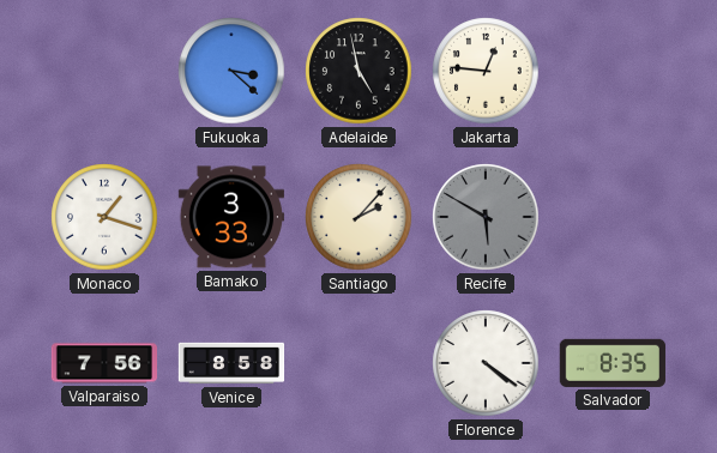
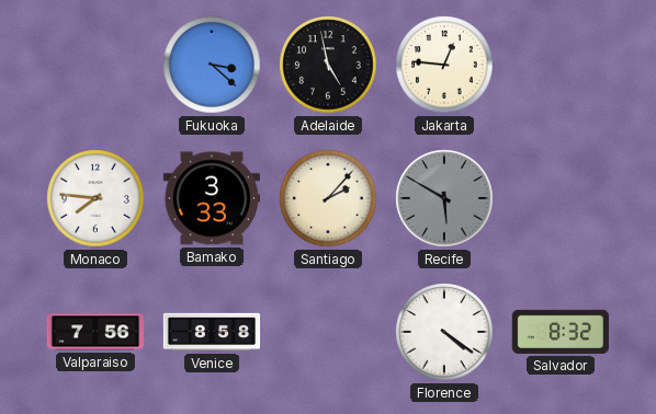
Monaco: 1:18 -> 7:46
Salvador: 8:35 -> 8:32
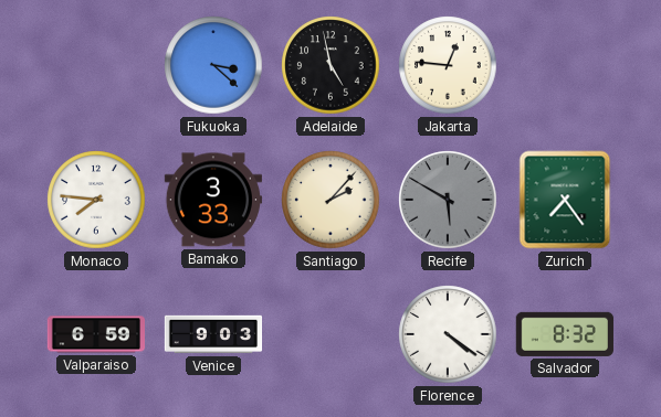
Zurich: none -> 7:24
Valparaiso: 7:56 -> 6:59
Venice: 8:58 -> 9:03
